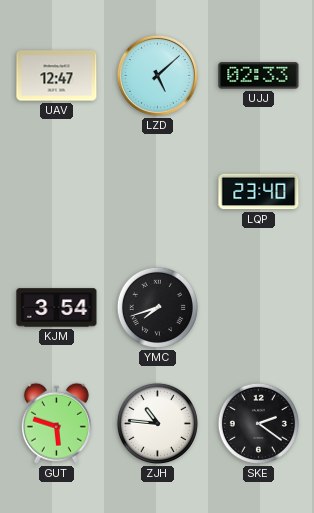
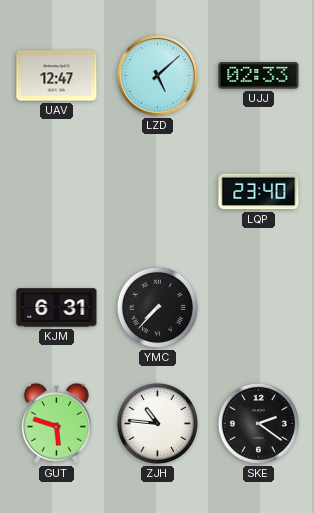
KJM: 3:54 -> 6:31
YMC: 7:42 -> 7:37
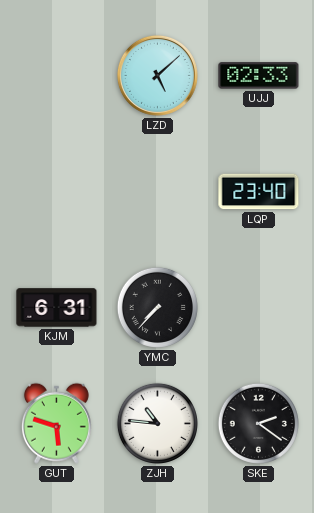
UAV: 12:47 -> none
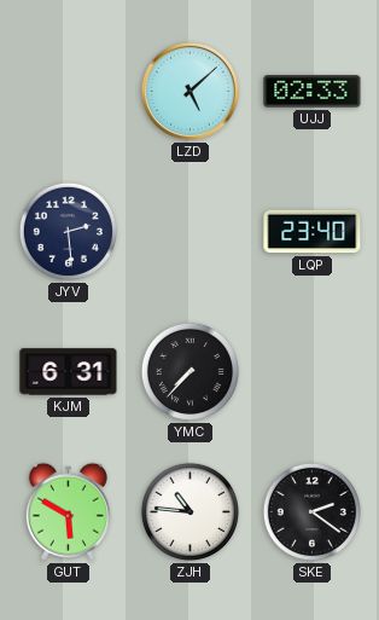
JYV: none -> 2:29
GUT: 5:48 -> 5:50
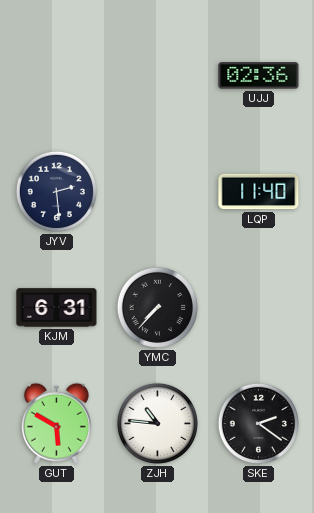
LZD: 5:08 -> none
UJJ: 02:33 -> 02:36
LQP: 23:40 -> 11:40
